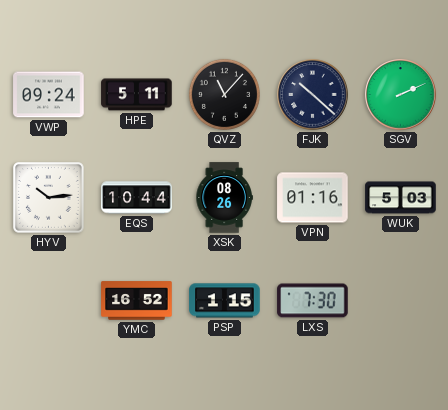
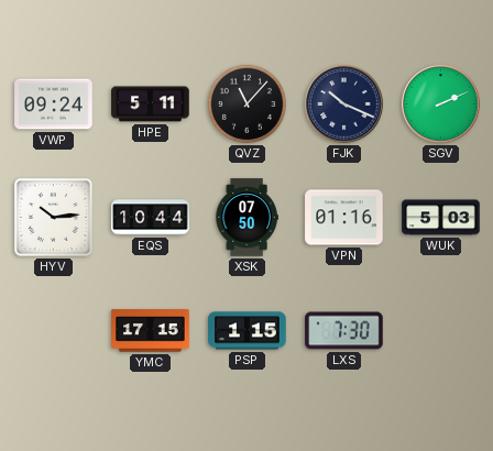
FJK: 10:22 -> 10:19
XSK: 08:26 -> 07:50
YMC: 16:52 -> 17:15
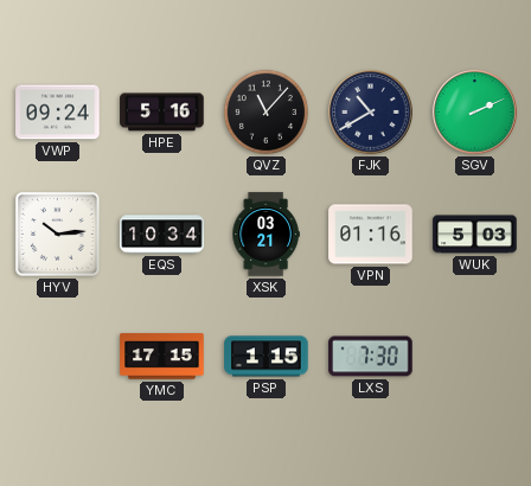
HPE: 5:11 -> 5:16
FJK: 10:19 -> 10:40
EQS: 10:44 -> 10:34
XSK: 07:50 -> 03:21
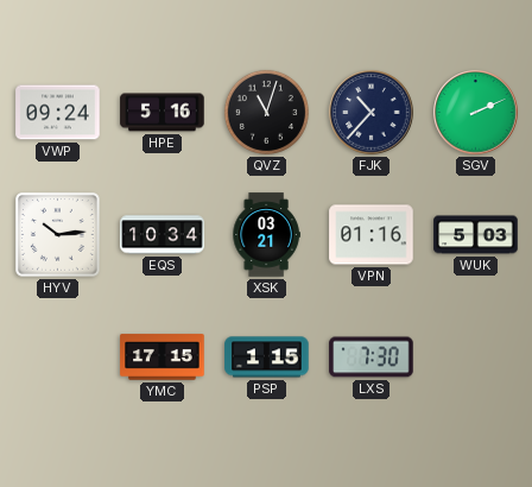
QVZ: 11:07 -> 11:03
FJK: 10:40 -> 10:37
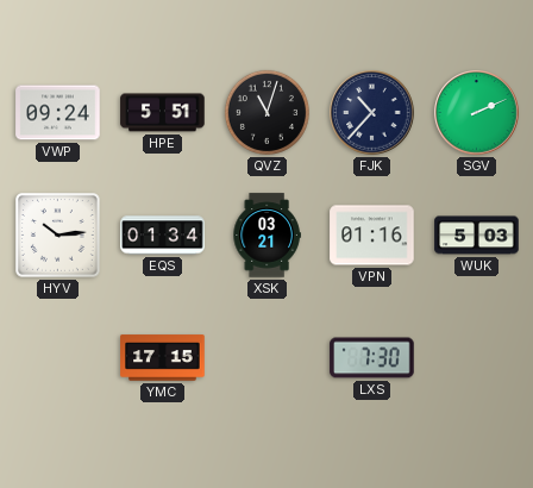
HPE: 5:16 -> 5:51
EQS: 10:34 -> 01:34
PSP: 1:15 -> none
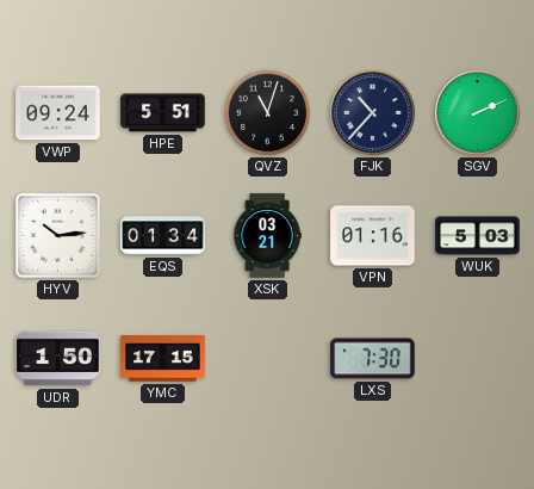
UDR: none -> 1:50
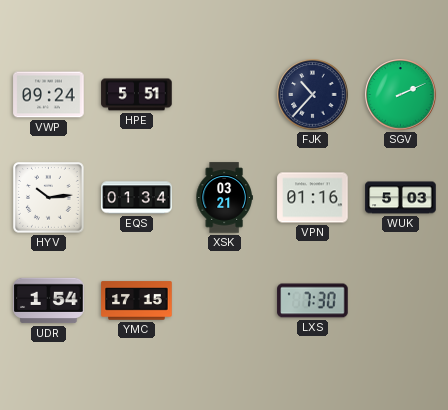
QVZ: 11:03 -> none
UDR: 1:50 -> 1:54
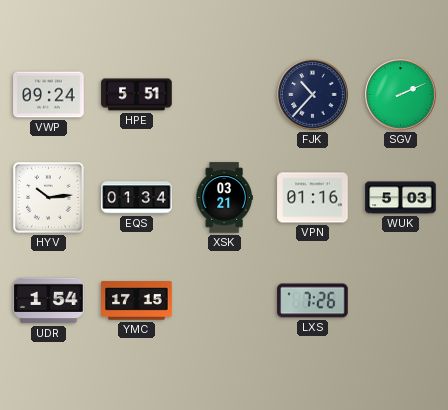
LXS: 7:30 -> 7:26
